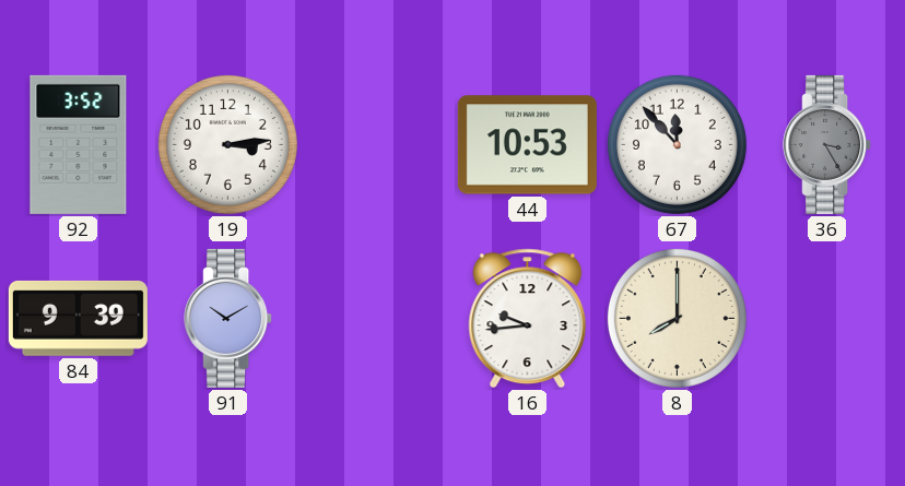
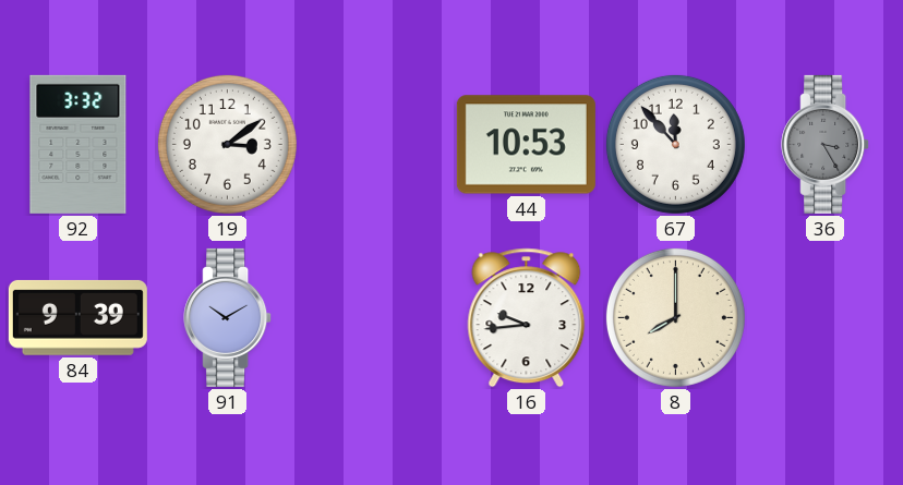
92: 3:52 -> 3:32
19: 3:14 -> 3:09
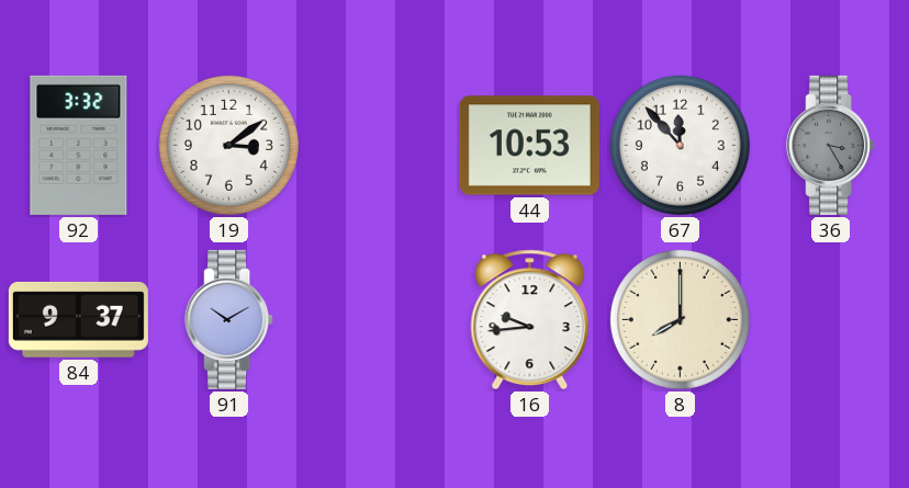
84: 9:39 -> 9:37
